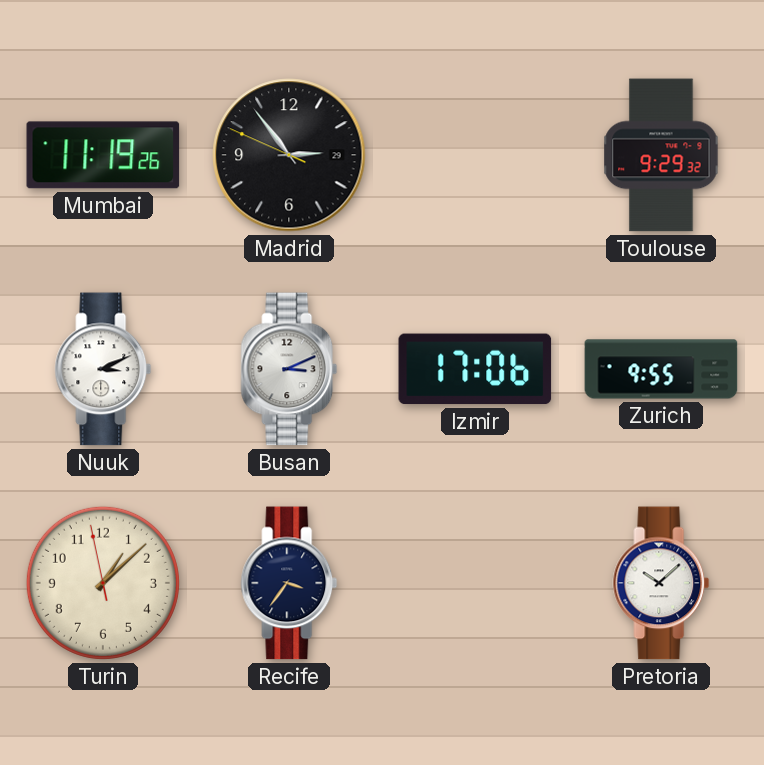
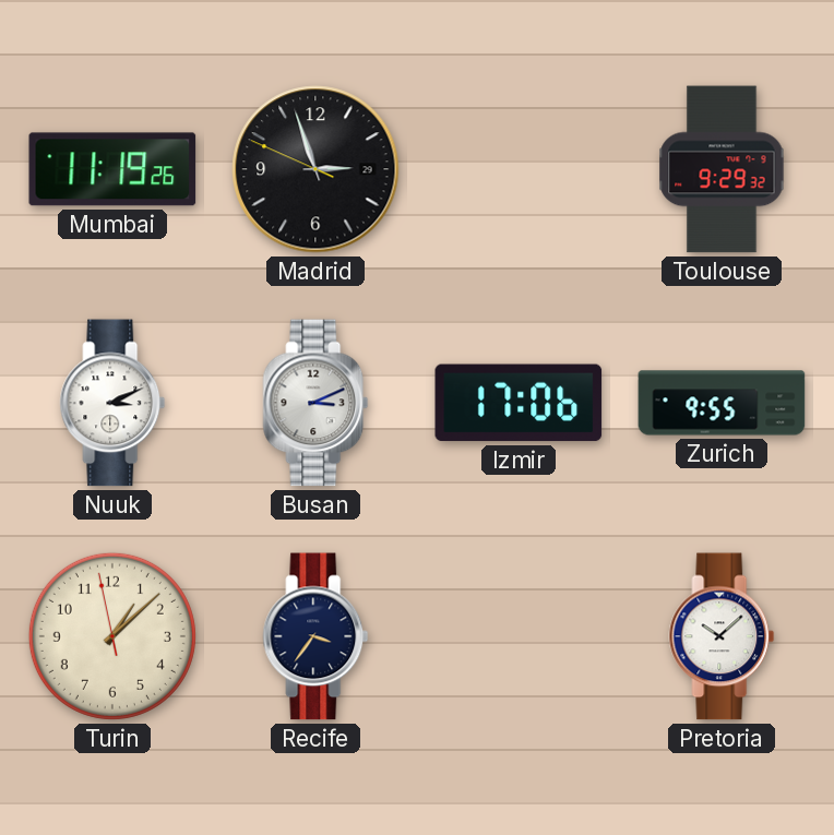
Madrid: 2:53 -> 2:56
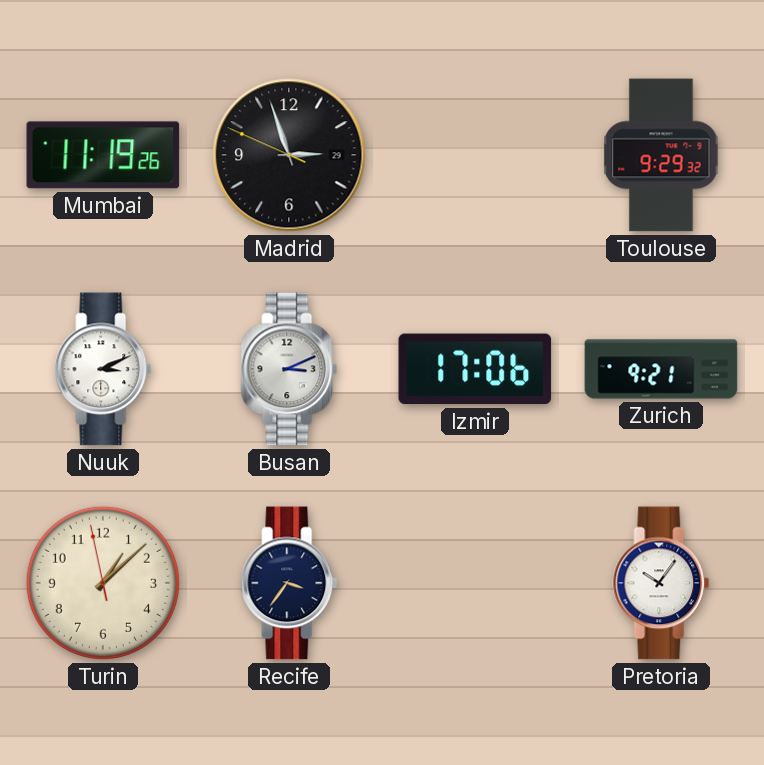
Zurich: 9:55 -> 9:21
Pretoria: 10:08 -> 10:06
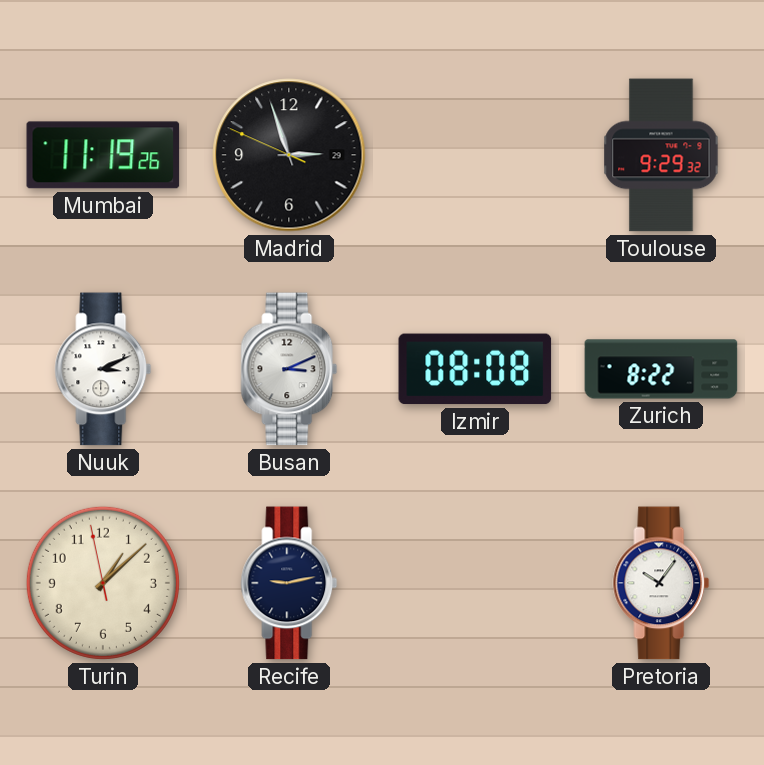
Izmir: 17:06 -> 08:08
Zurich: 9:21 -> 8:22
Recife: 3:36 -> 9:13
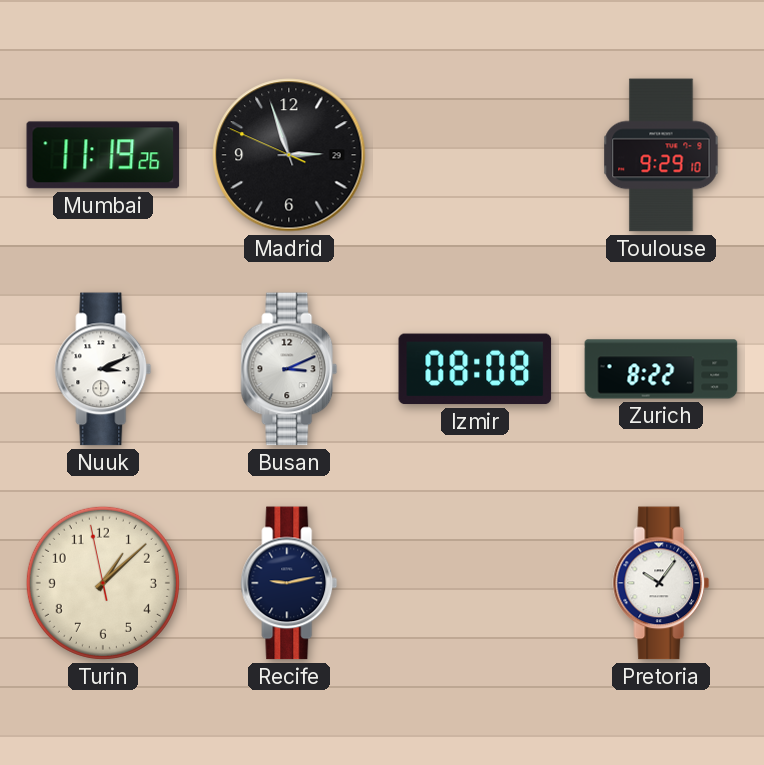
Toulouse: 9:29:32 -> 9:29:10
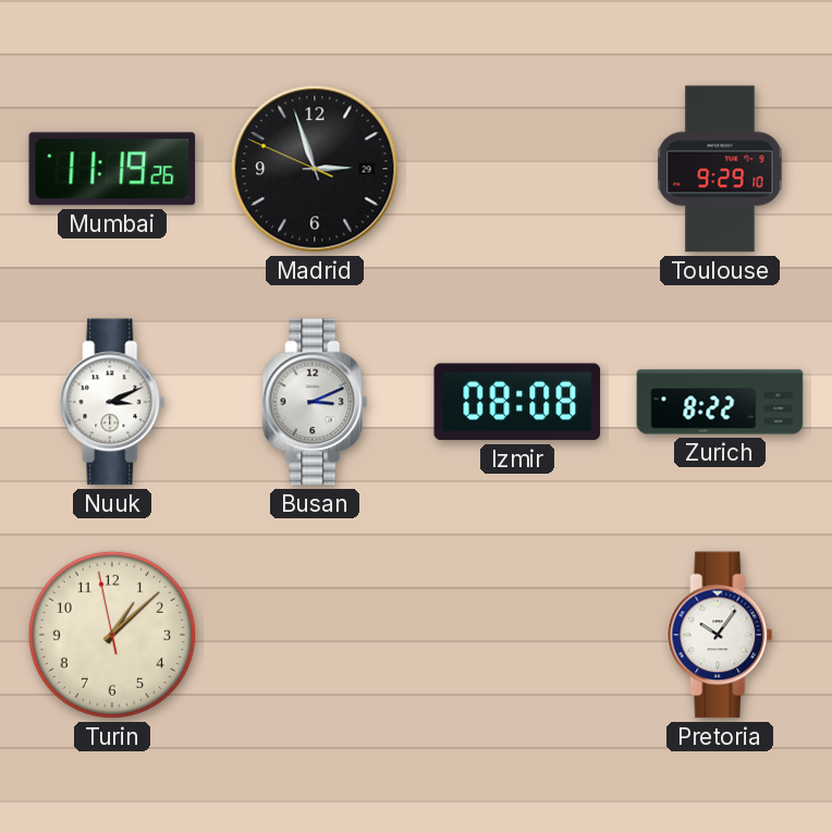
Recife: 9:13 -> none
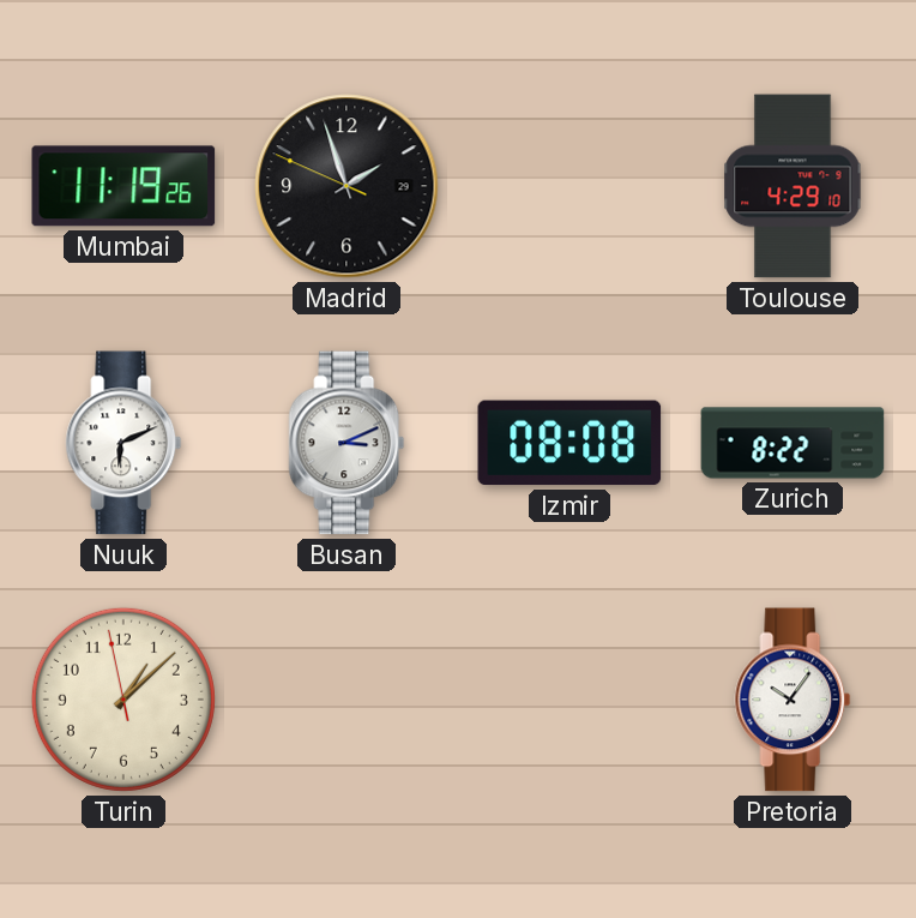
Madrid: 2:56 -> 1:56
Toulouse: 9:29 -> 4:29
Nuuk: 3:11 -> 6:11
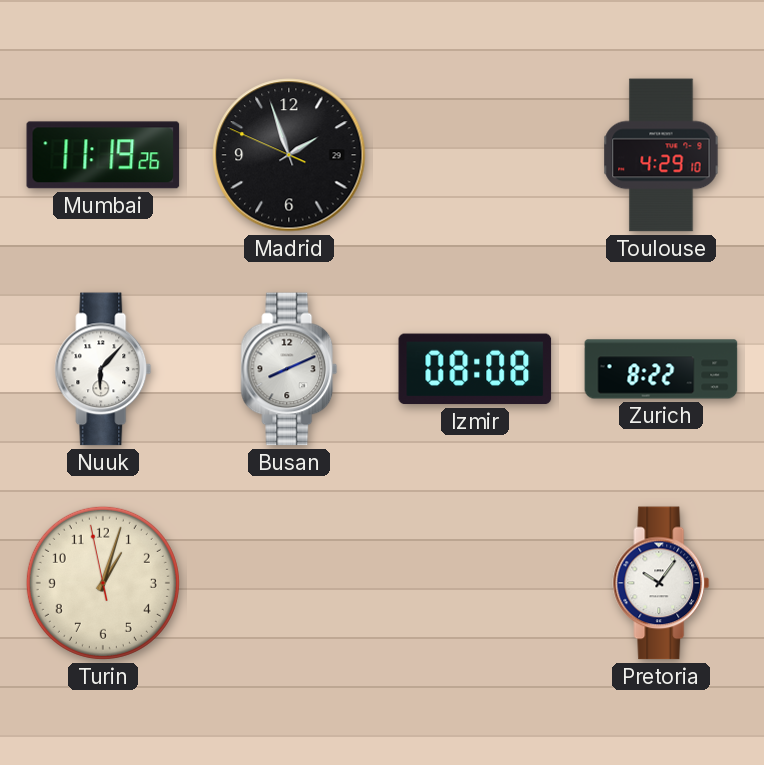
Nuuk: 6:11 -> 6:07
Busan: 3:11 -> 8:11
Turin: 1:07 -> 1:02
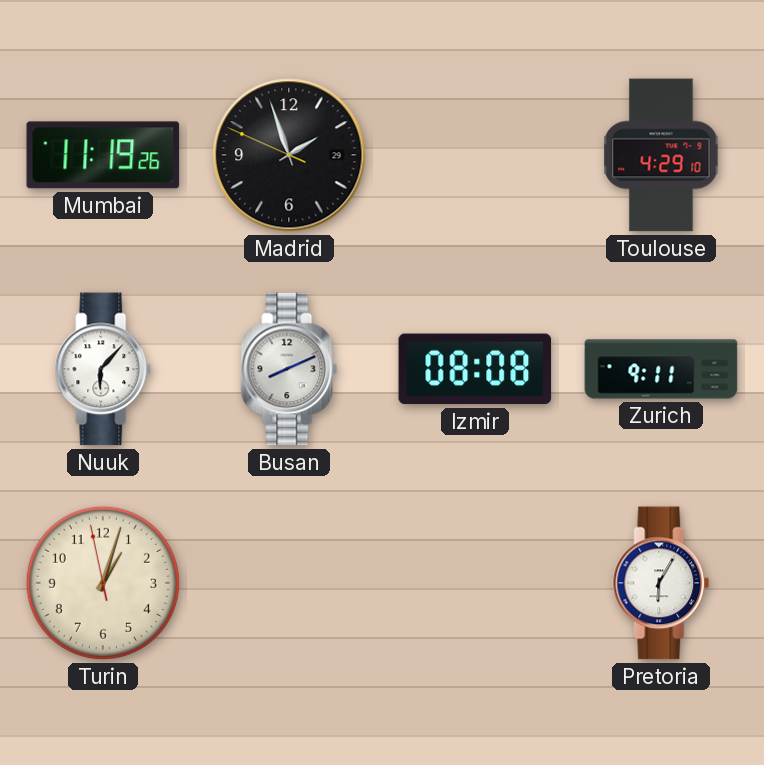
Zurich: 8:22 -> 9:11
Pretoria: 10:06 -> 6:05
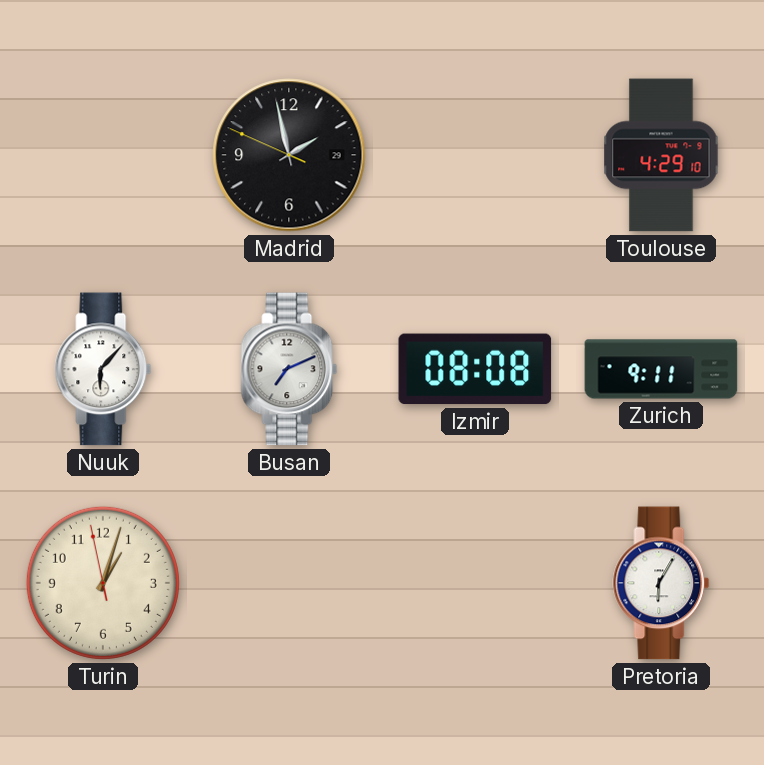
Mumbai: 11:19 -> none
Madrid: 1:56 -> 1:57
Busan: 8:11 -> 7:11
